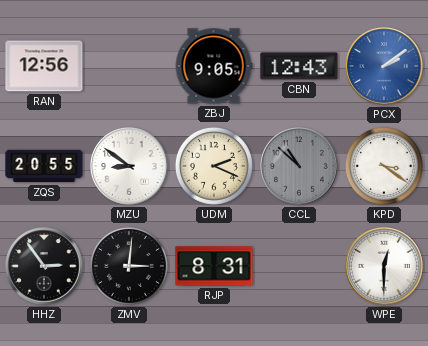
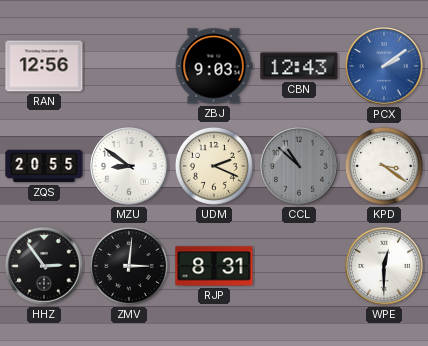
ZBJ: 9:05 -> 9:03
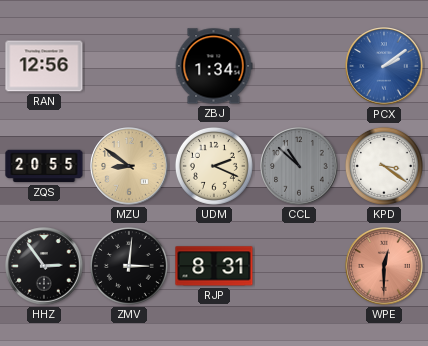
ZBJ: 9:03 -> 1:34
CBN: 12:43 -> none
MZU dial: white -> champagne
WPE dial: white -> salmon
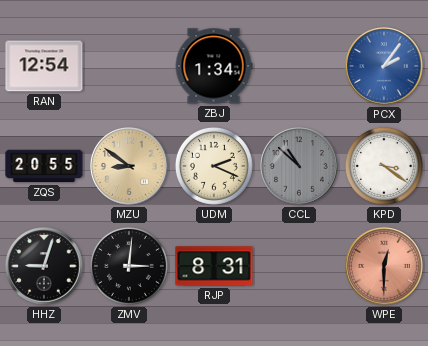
RAN: 12:56 -> 12:54
PCX: 2:09 -> 2:06
HHZ: 2:54 -> 9:03
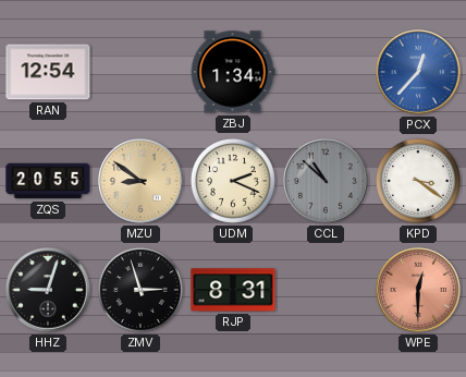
PCX: 2:06 -> 12:37
ZMV: 3:01 -> 2:57
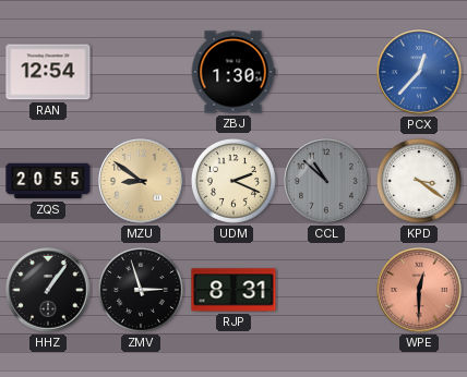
ZBJ: 1:34 -> 1:30
HHZ: 9:03 -> 1:06
